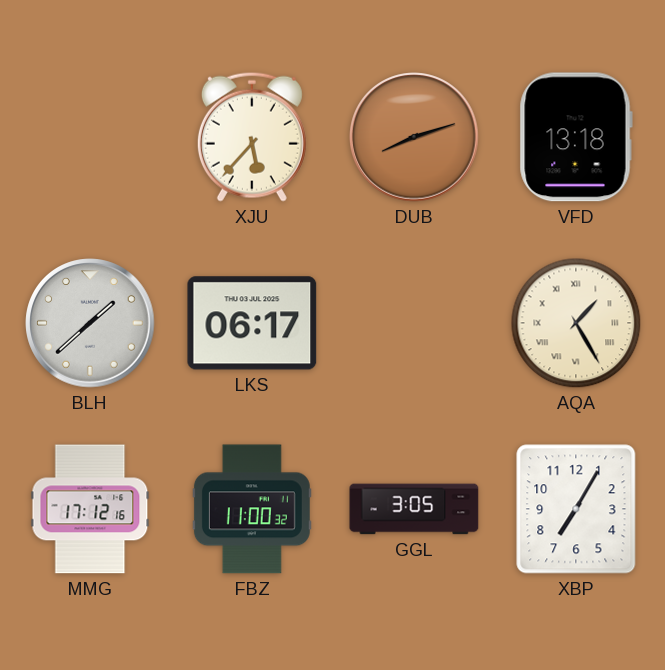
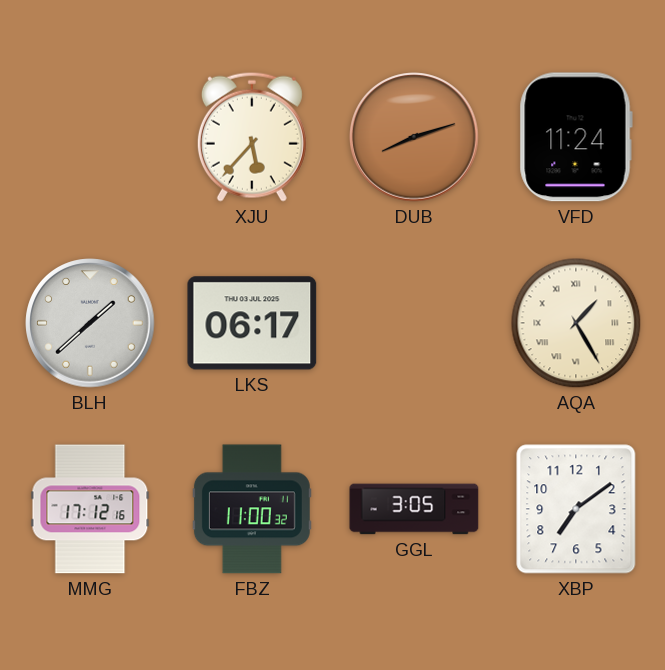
VFD: 13:18 -> 11:24
XBP: 7:05 -> 7:09
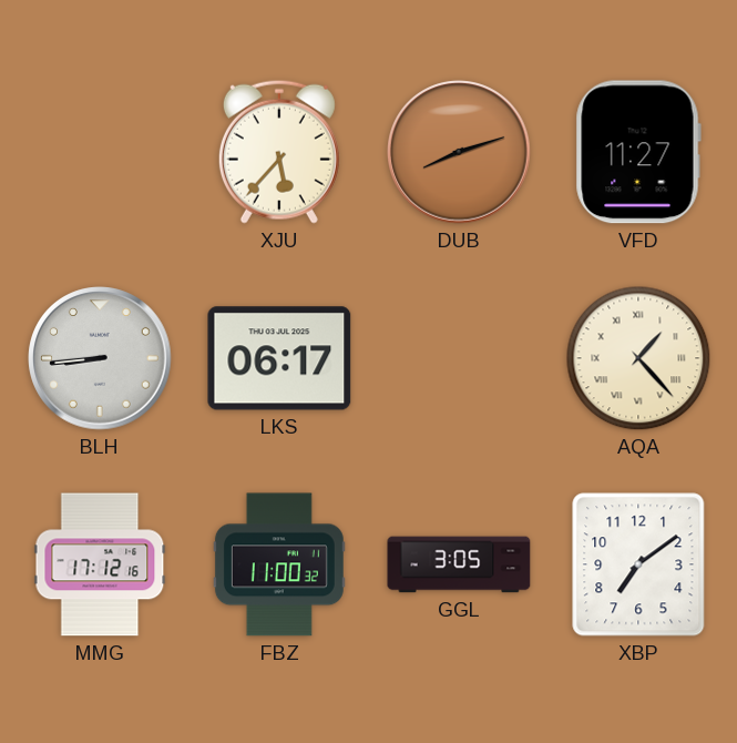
VFD: 11:24 -> 11:27
BLH: 1:38 -> 8:44
AQA: 1:25 -> 1:23
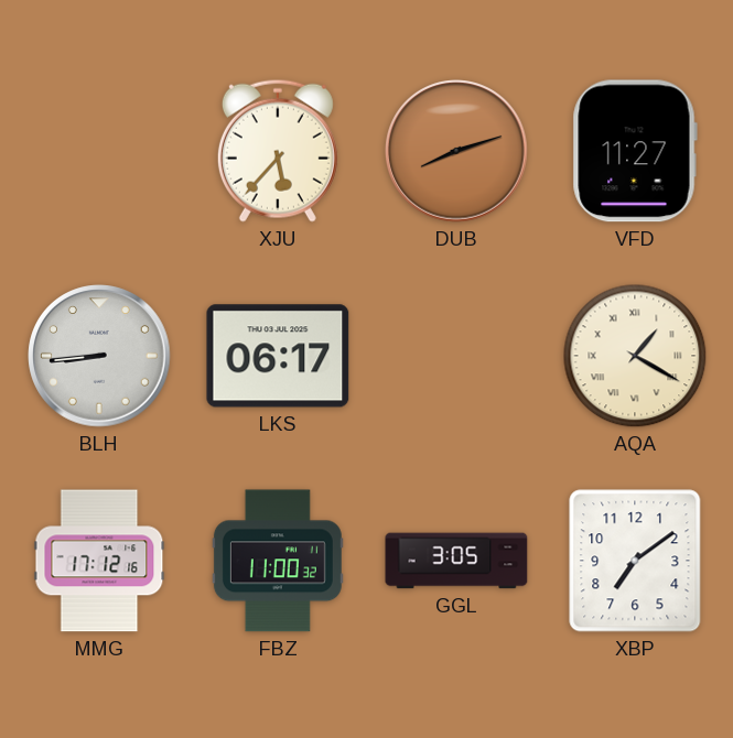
AQA: 1:23 -> 1:20
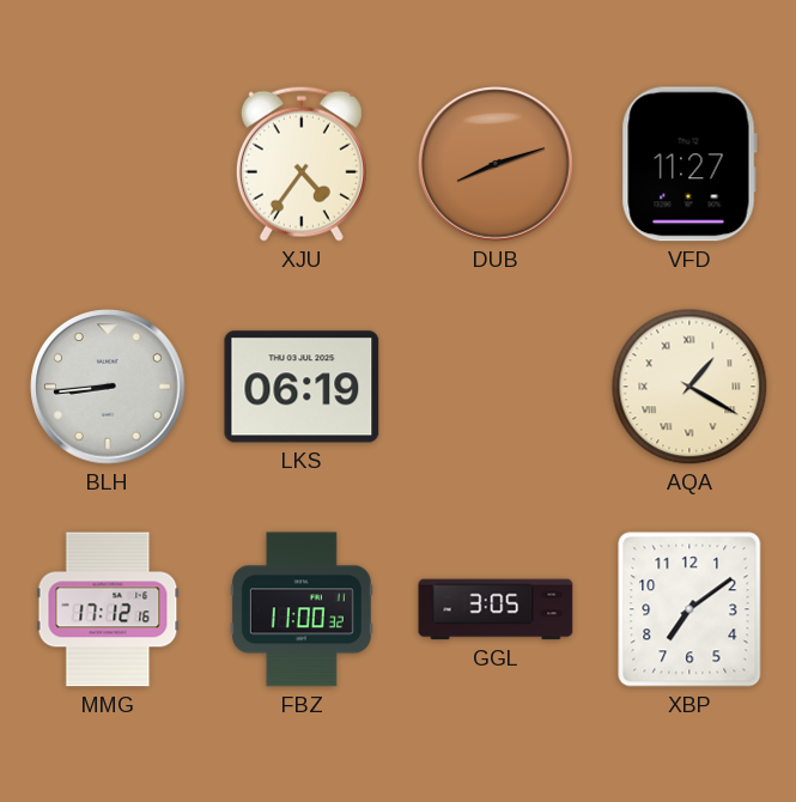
XJU: 5:37 -> 4:36
LKS: 06:17 -> 06:19
